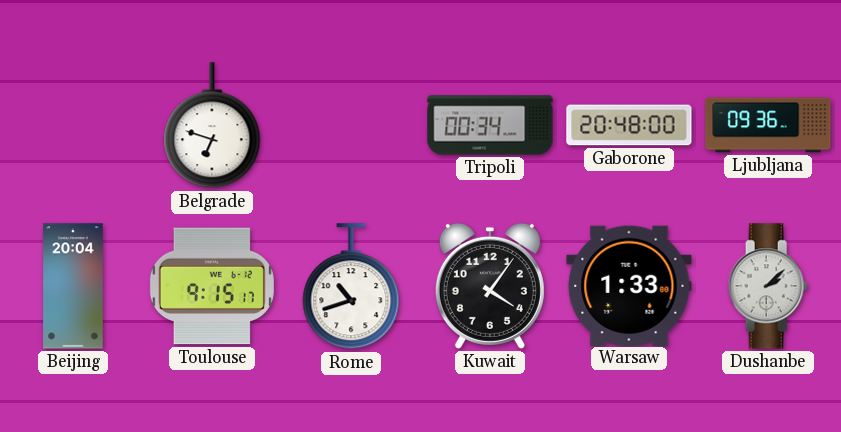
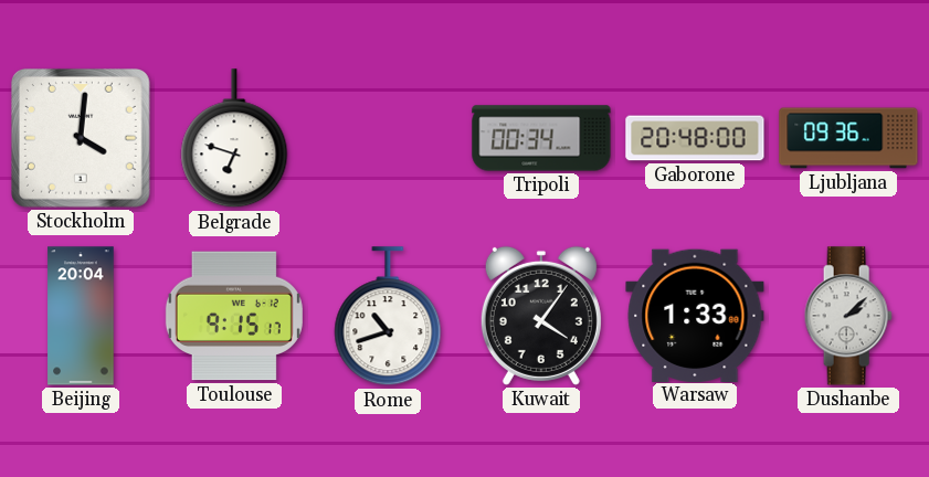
Stockholm: none -> 4:01
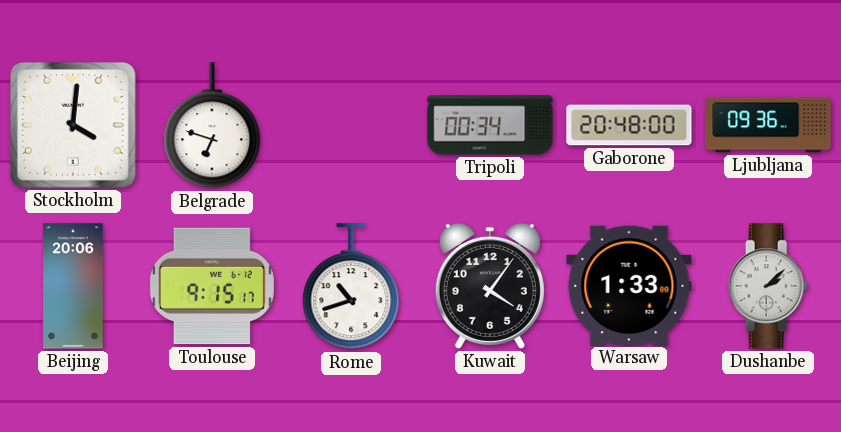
Beijing: 20:04 -> 20:06
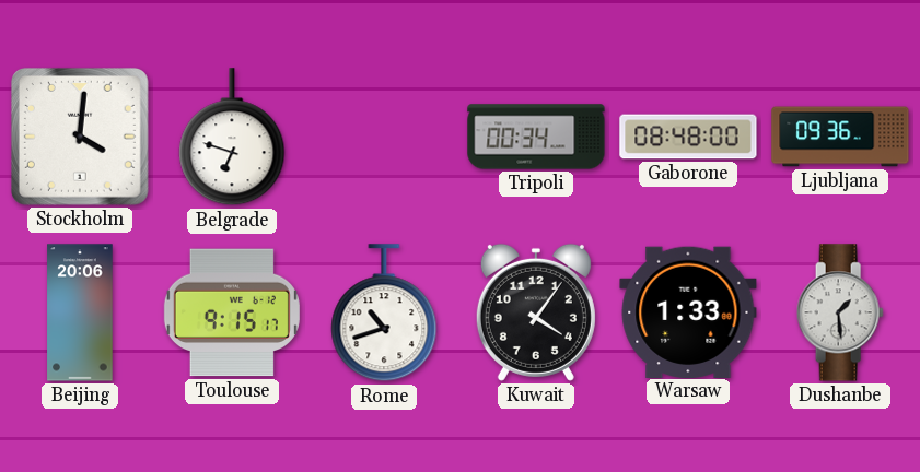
Gaborone: 20:48 -> 08:48
Dushanbe: 2:08 -> 1:29
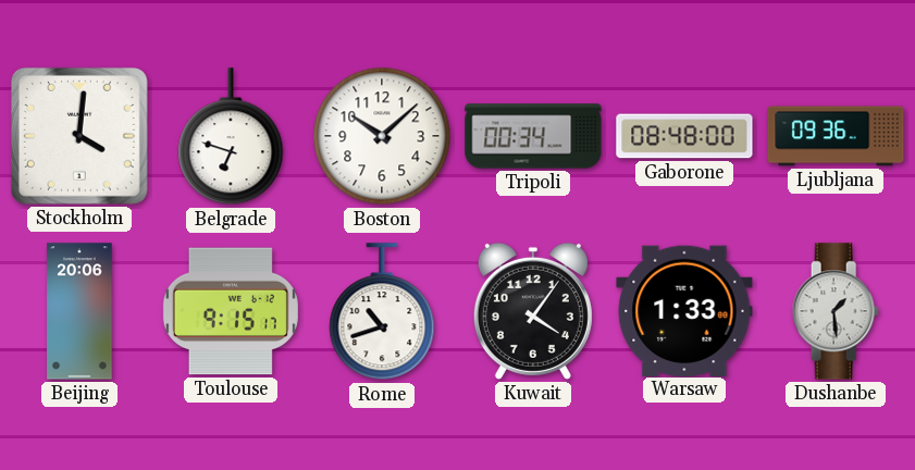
Boston: none -> 10:08
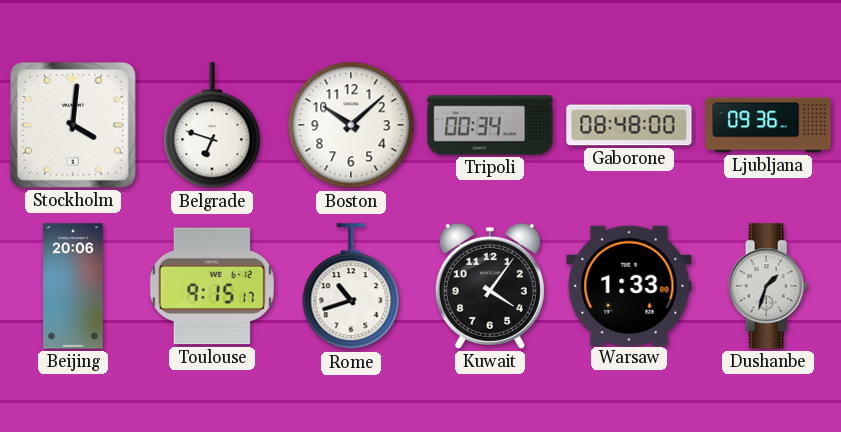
Dushanbe: 1:29 -> 1:33
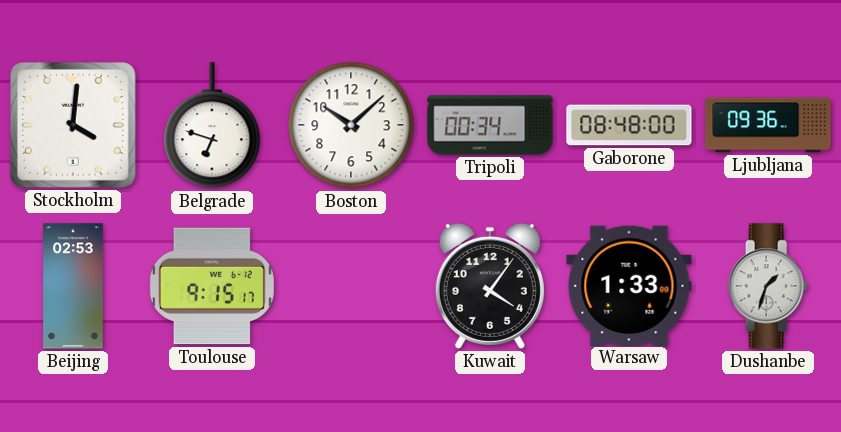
Beijing: 20:06 -> 02:53
Rome: 10:42 -> none
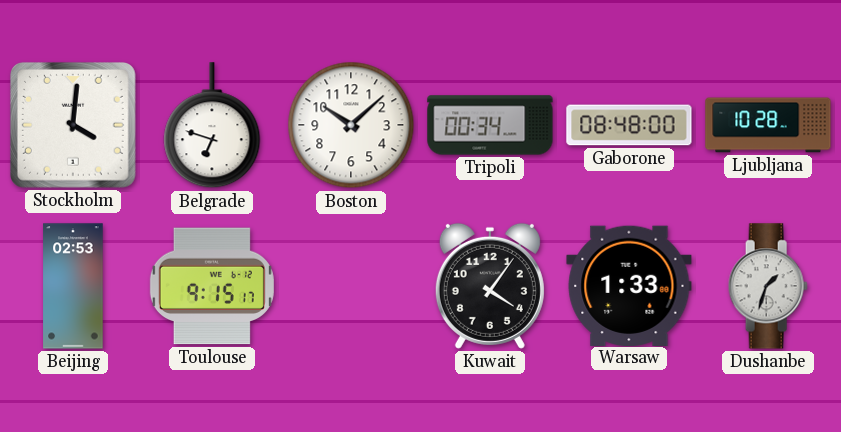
Ljubljana: 09:36 -> 10:28
